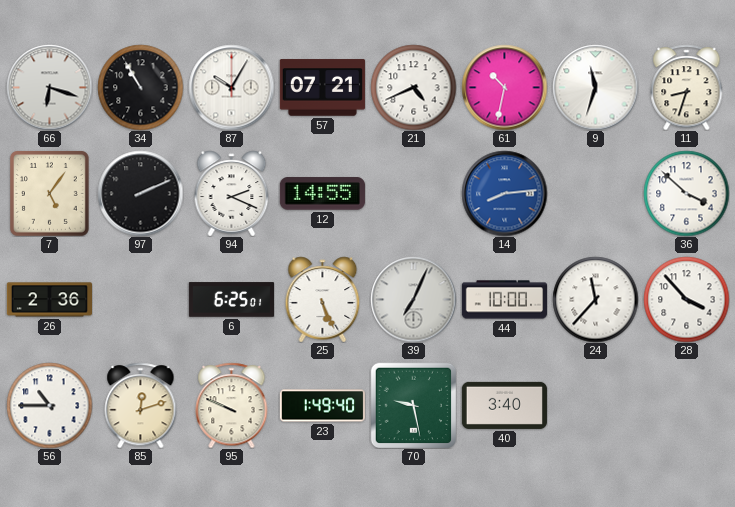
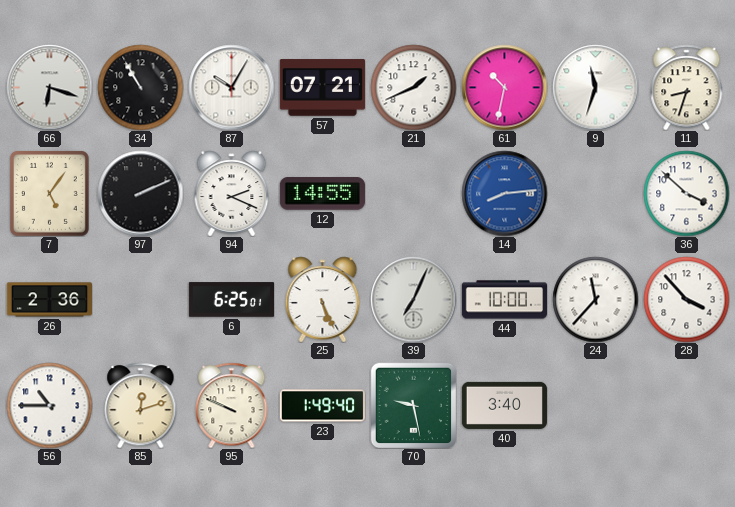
21: 4:41 -> 1:41
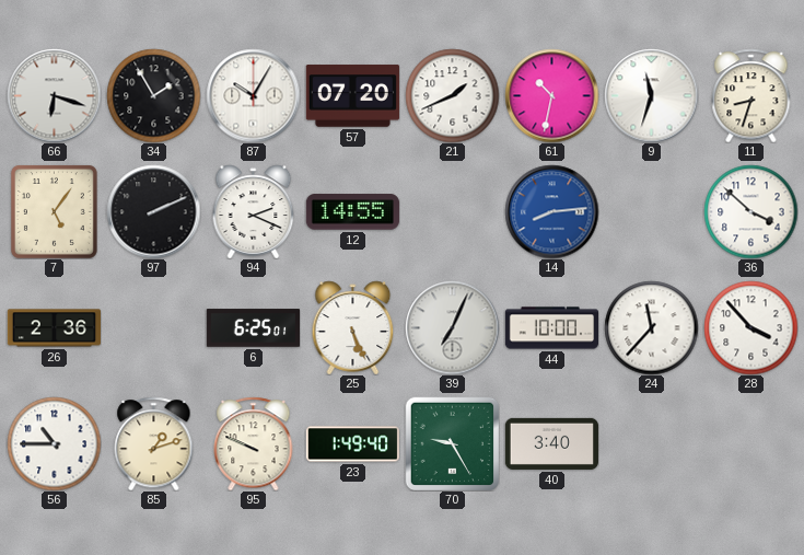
34: 10:55 -> 1:55
57: 07:21 -> 07:20
85: 12:12 -> 1:12
70: 9:28 -> 9:25
